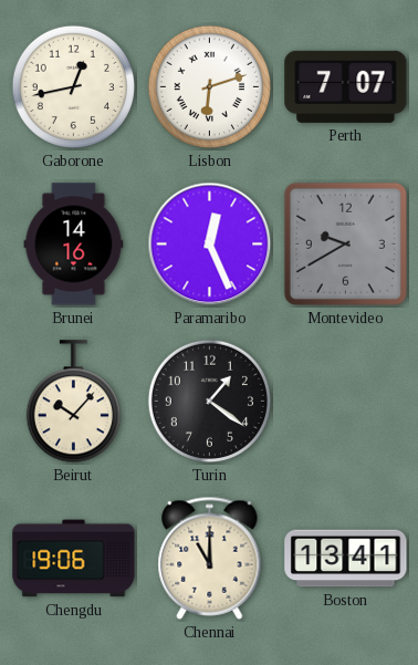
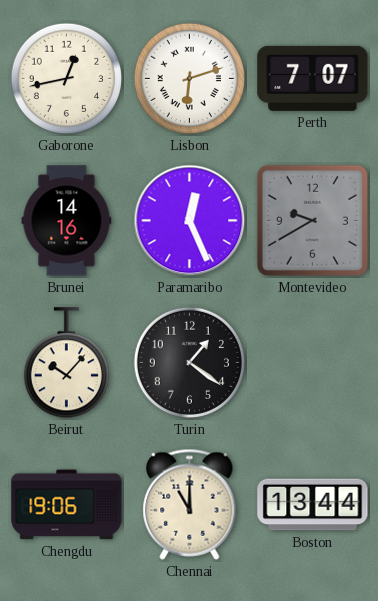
Boston: 13:41 -> 13:44
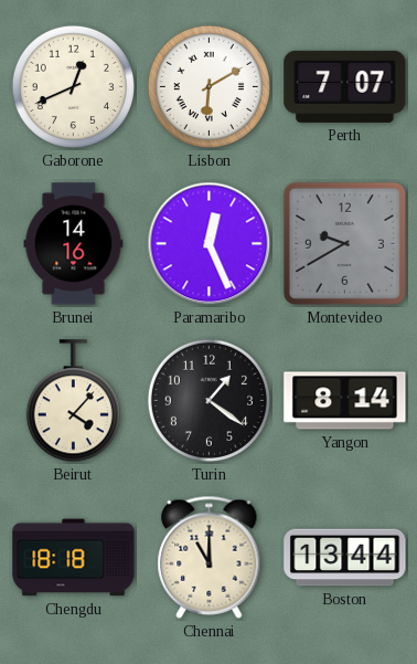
Gaborone: 12:43 -> 12:41
Lisbon: 6:12 -> 6:10
Beirut: 10:07 -> 4:07
Yangon: none -> 8:14
Chengdu: 19:06 -> 18:18
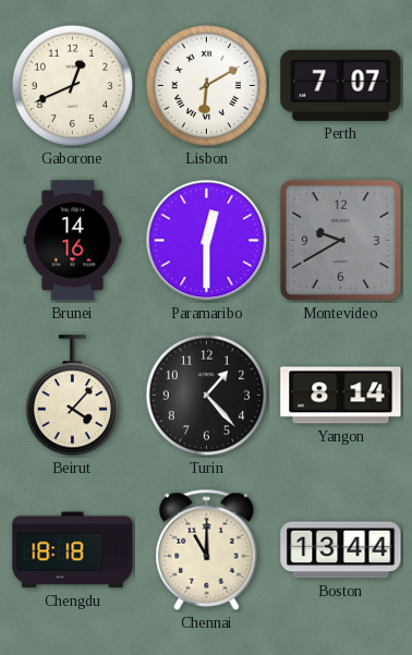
Paramaribo: 12:26 -> 12:30
Turin: 1:21 -> 1:23
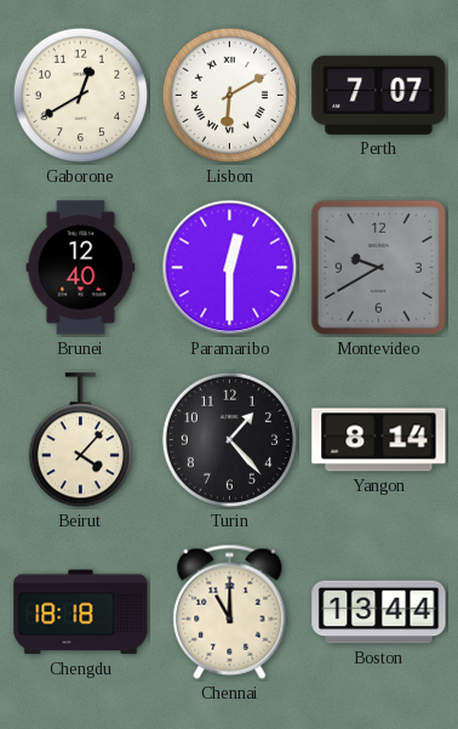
Gaborone: 12:41 -> 12:40
Brunei: 14:16 -> 12:40
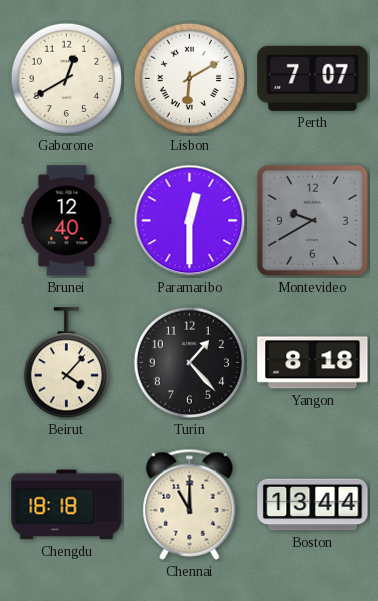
Yangon: 8:14 -> 8:18
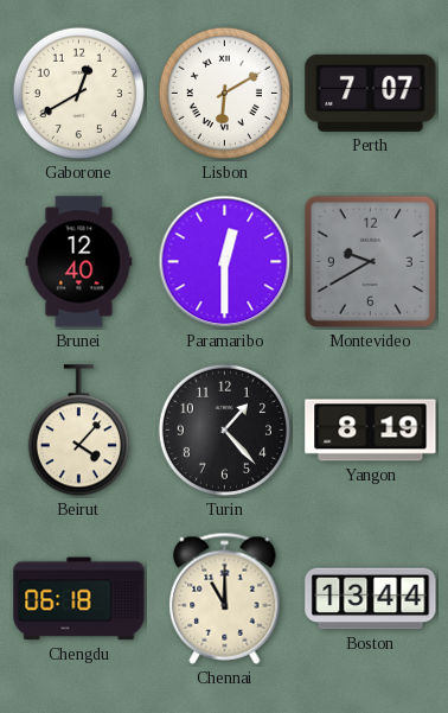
Yangon: 8:18 -> 8:19
Chengdu: 18:18 -> 06:18
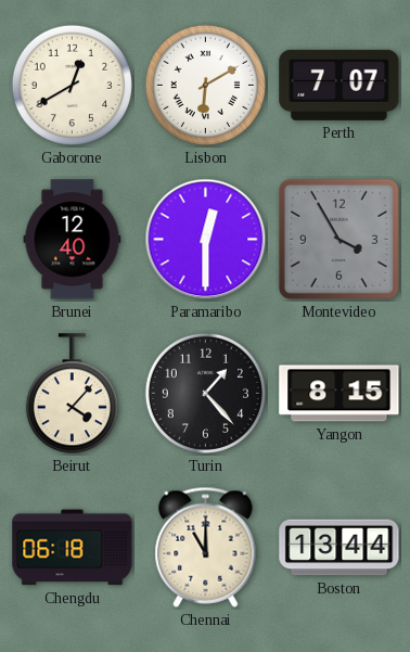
Montevideo: 9:40 -> 3:55
Yangon: 8:19 -> 8:15
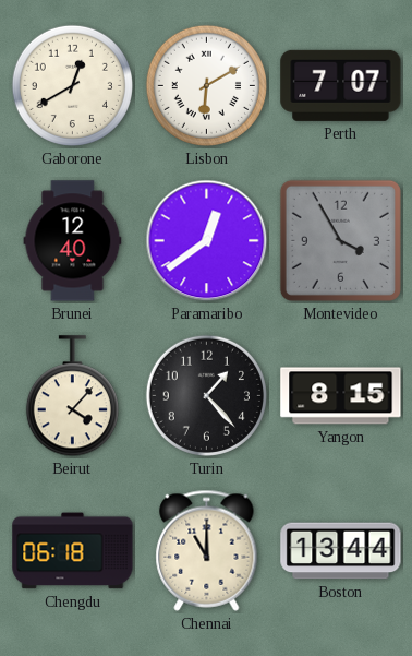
Paramaribo: 12:30 -> 12:39
